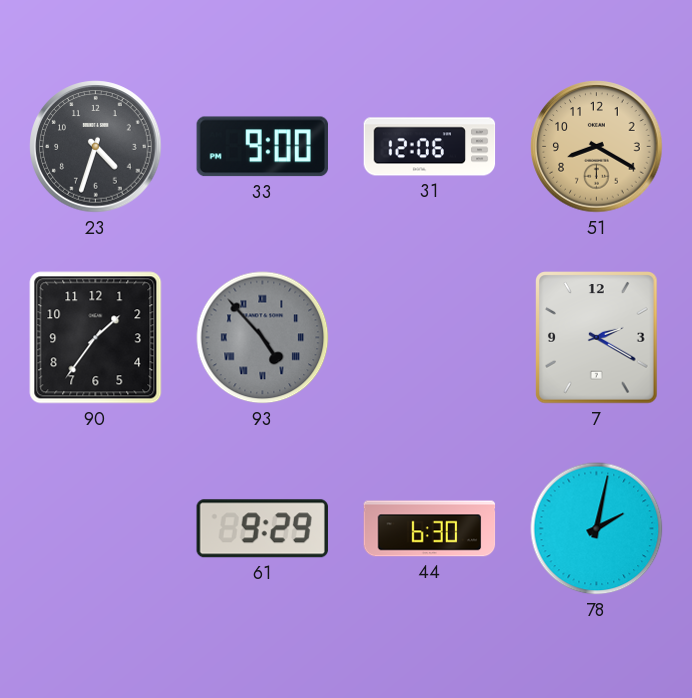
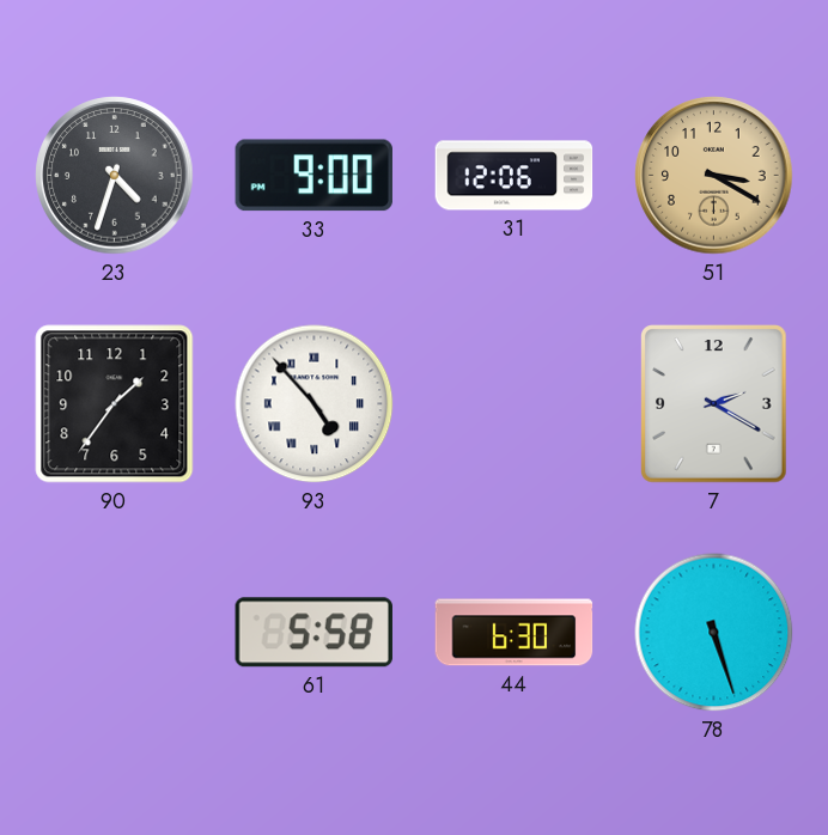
51: 8:20 -> 3:20
93 dial: grey -> white
61: 9:29 -> 5:58
78: 2:02 -> 5:27
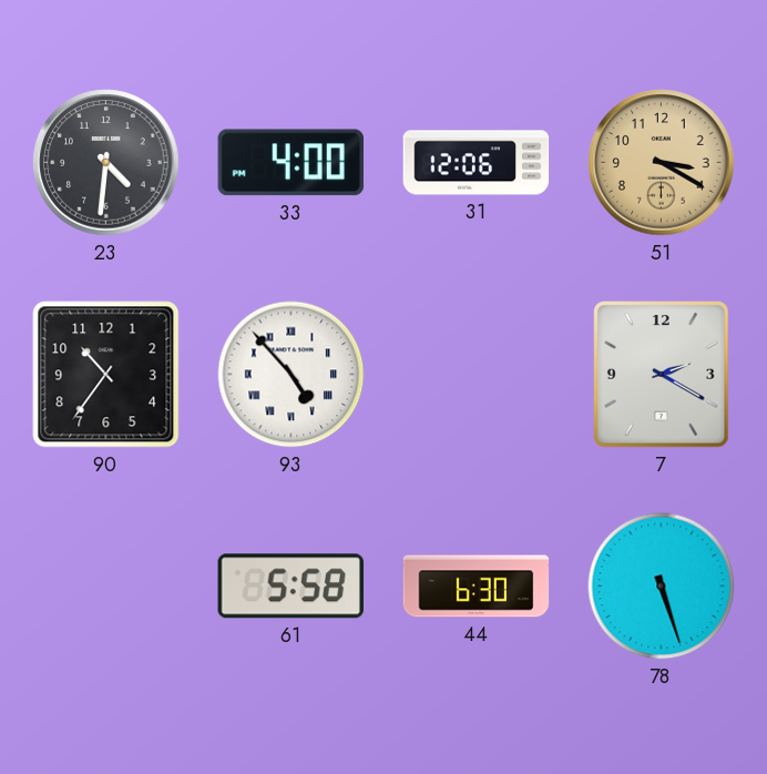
23: 4:33 -> 4:31
33: 9:00 -> 4:00
90: 1:36 -> 10:36
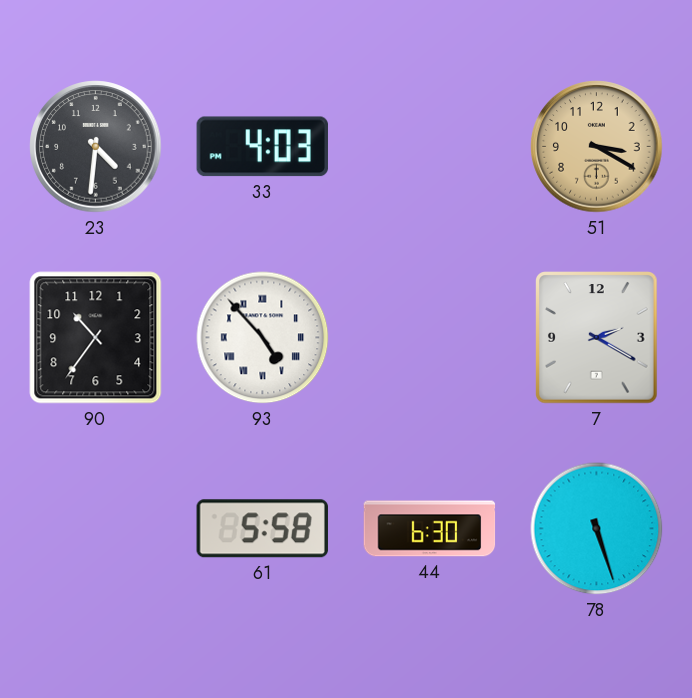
33: 4:00 -> 4:03
31: 12:06 -> none
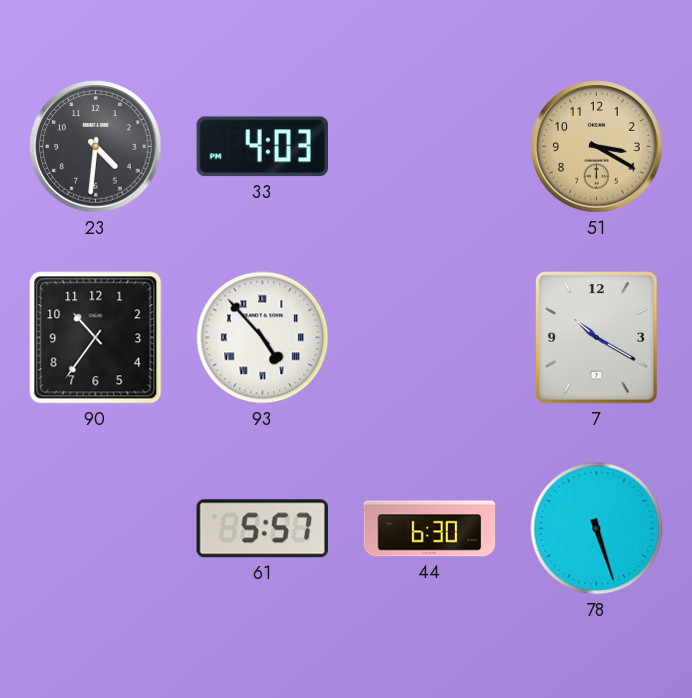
7: 2:20 -> 10:20
61: 5:58 -> 5:57
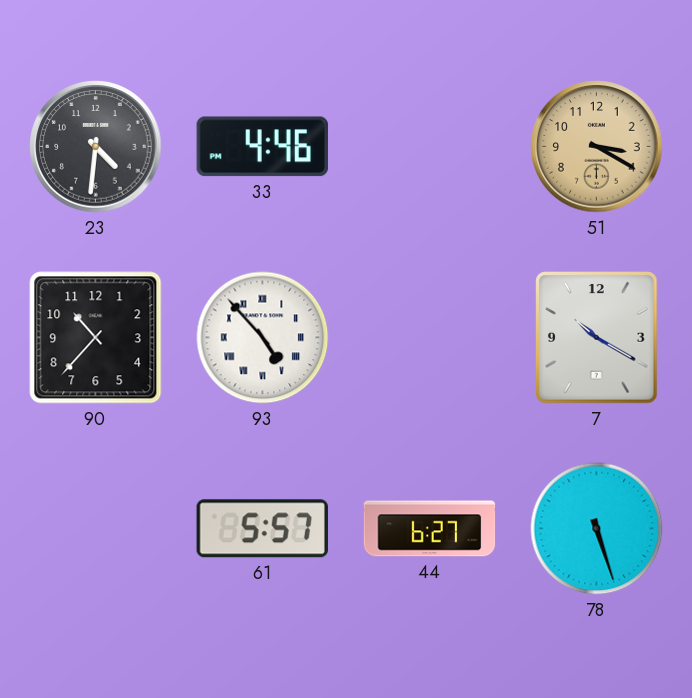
33: 4:03 -> 4:46
90: 10:36 -> 10:37
44: 6:30 -> 6:27
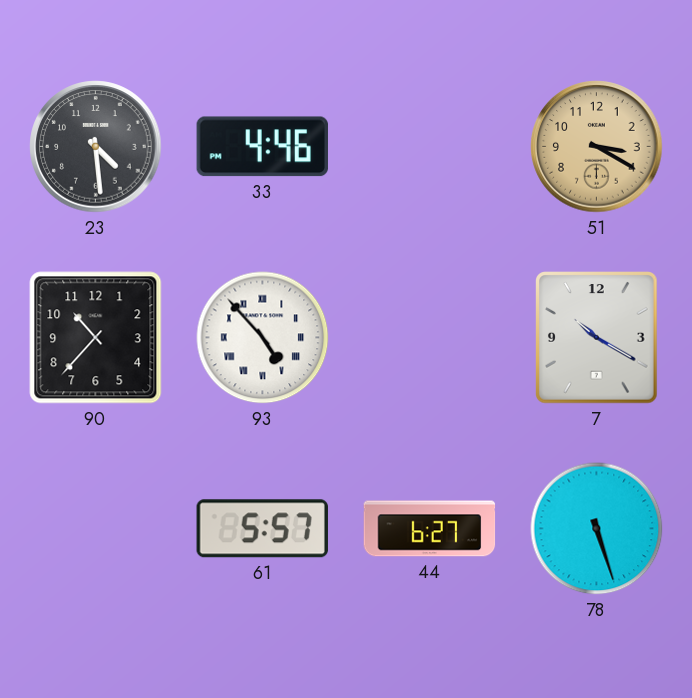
23: 4:31 -> 4:29
